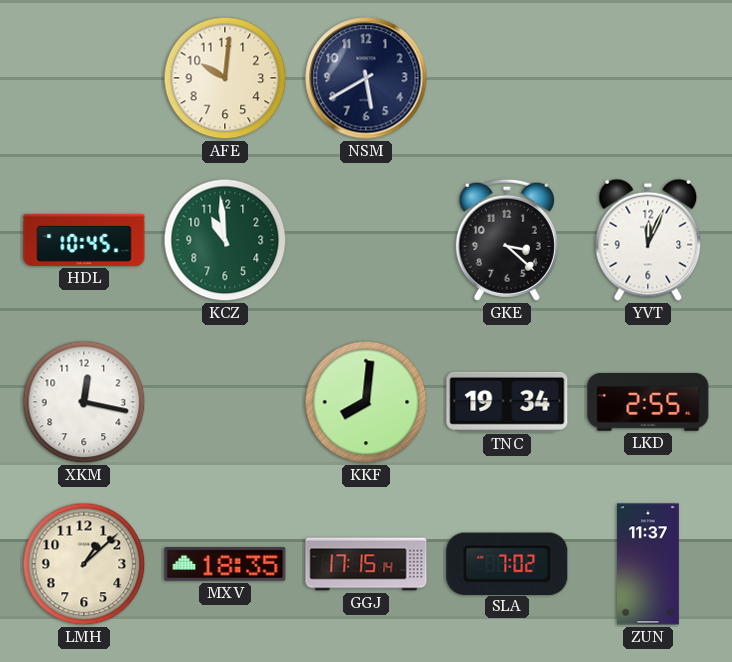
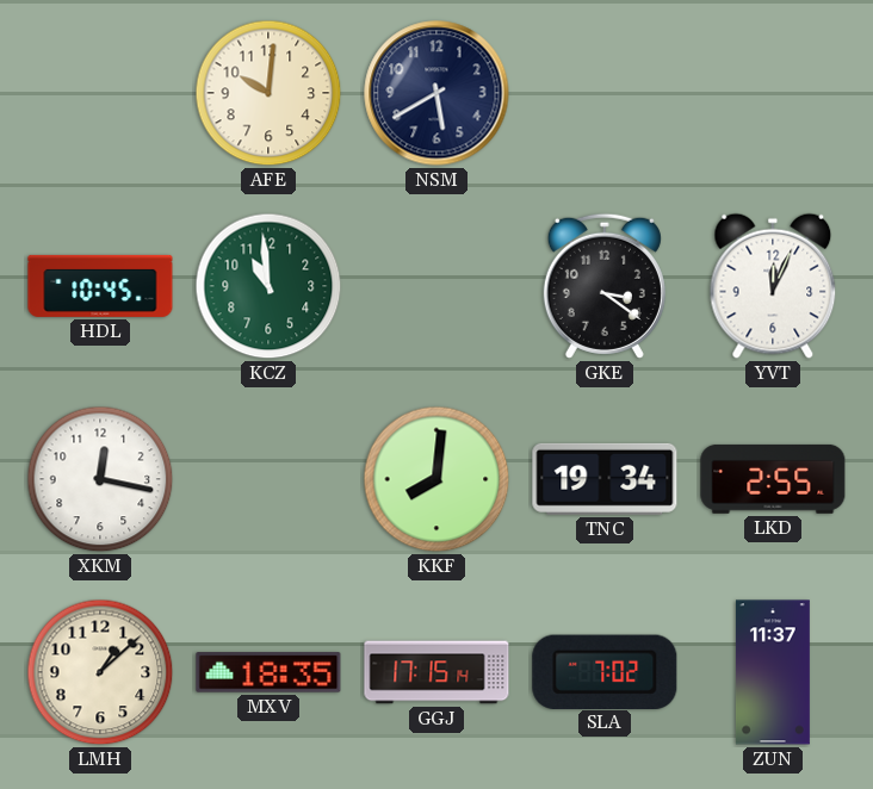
GKE: 3:22 -> 3:21
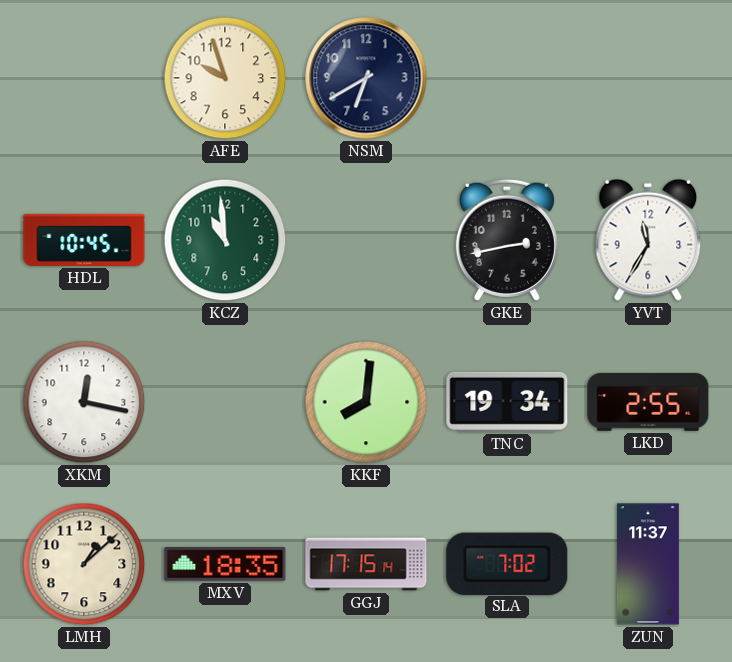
AFE: 10:01 -> 9:57
NSM: 5:40 -> 6:40
GKE: 3:21 -> 2:43
YVT: 12:04 -> 11:35
